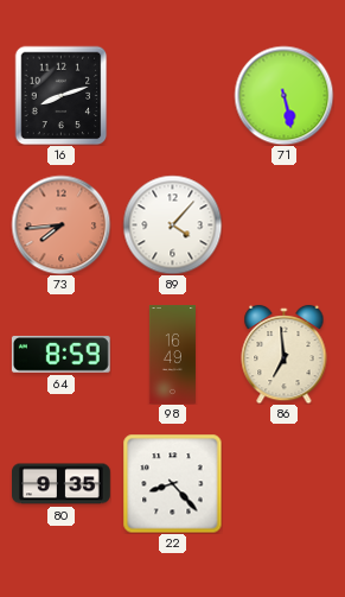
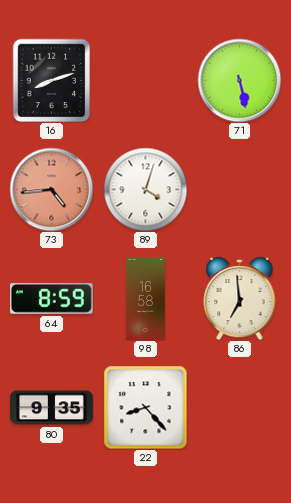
73: 7:44 -> 4:44
89: 4:07 -> 4:03
98: 16:49 -> 16:58
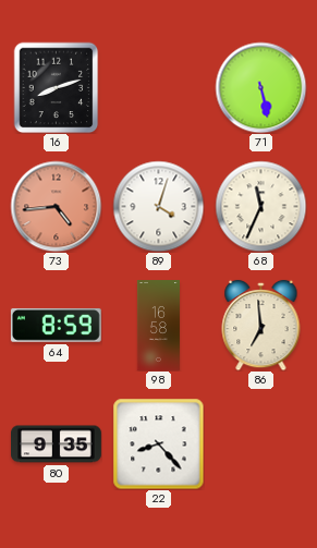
68: none -> 11:34
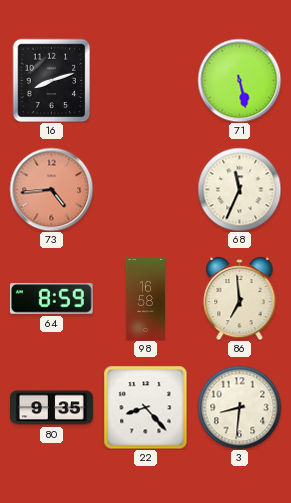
89: 4:03 -> none
3: none -> 8:31
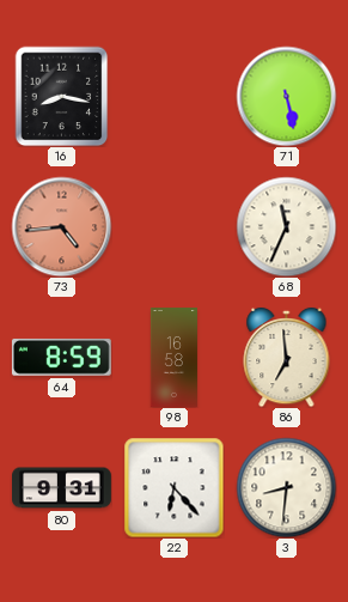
16: 8:12 -> 8:17
80: 9:35 -> 9:31
22: 8:23 -> 6:23
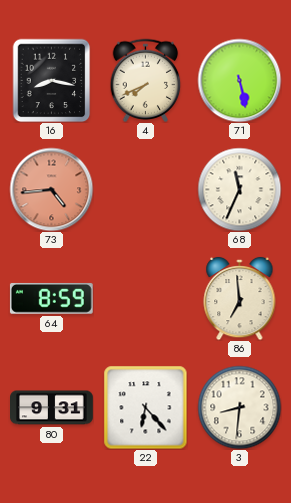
4: none -> 7:41
98: 16:58 -> none
